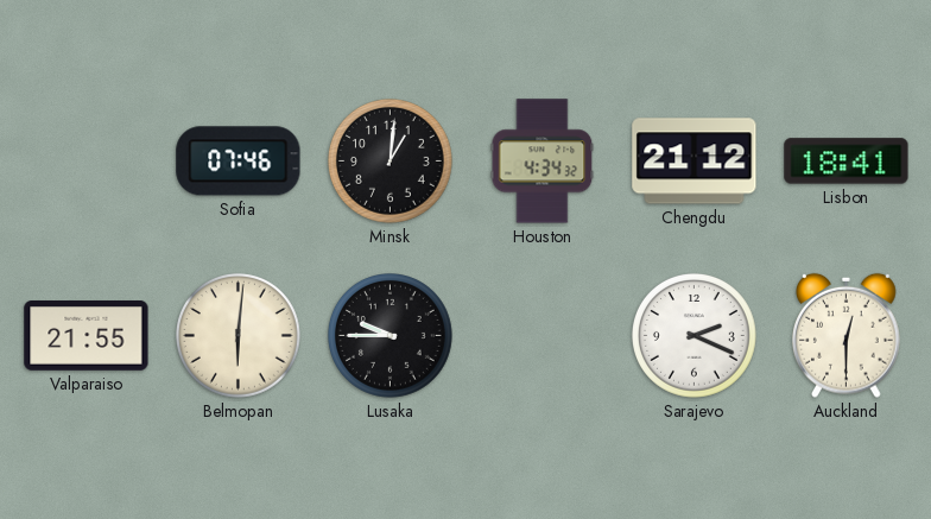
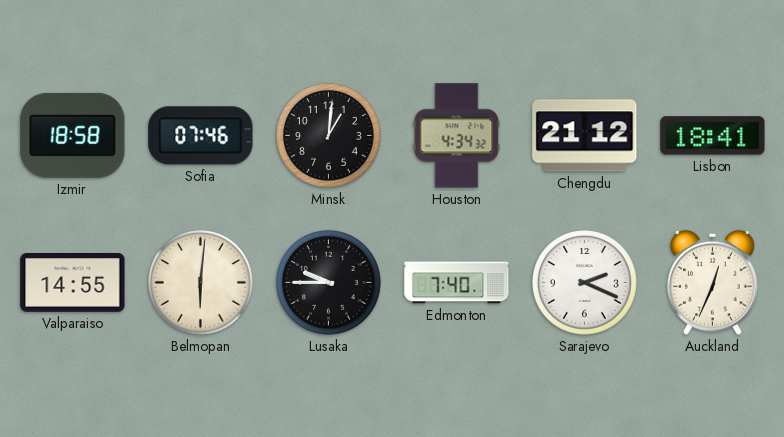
Izmir: none -> 18:58
Valparaiso: 21:55 -> 14:55
Edmonton: none -> 7:40
Auckland: 12:30 -> 12:34
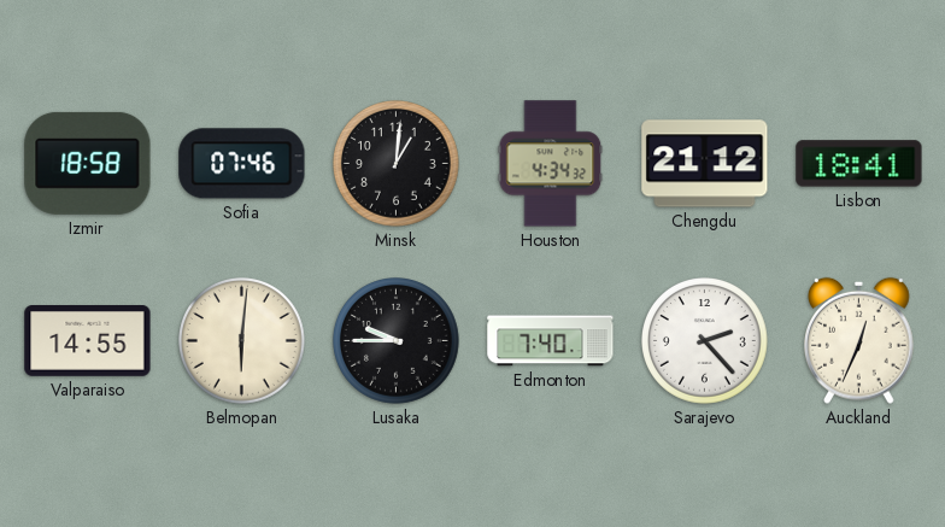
Sarajevo: 2:19 -> 2:23
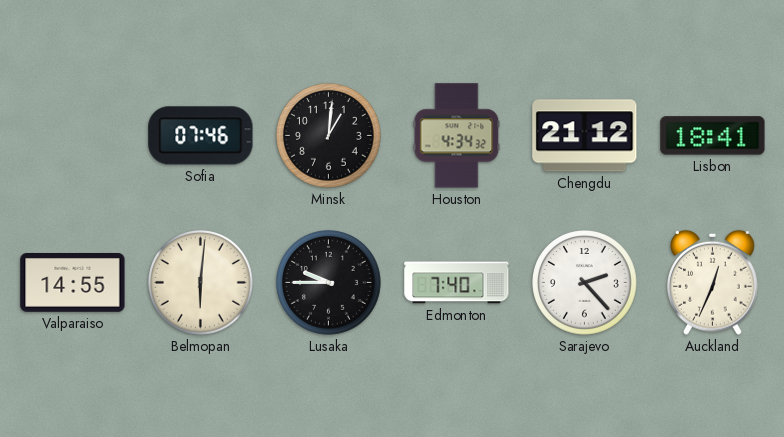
Izmir: 18:58 -> none
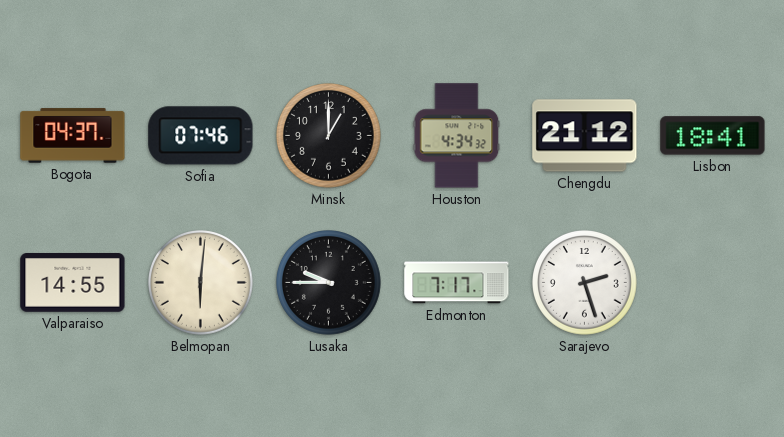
Bogota: none -> 04:37
Minsk: 1:01 -> 1:00
Edmonton: 7:40 -> 7:17
Sarajevo: 2:23 -> 2:27
Auckland: 12:34 -> none
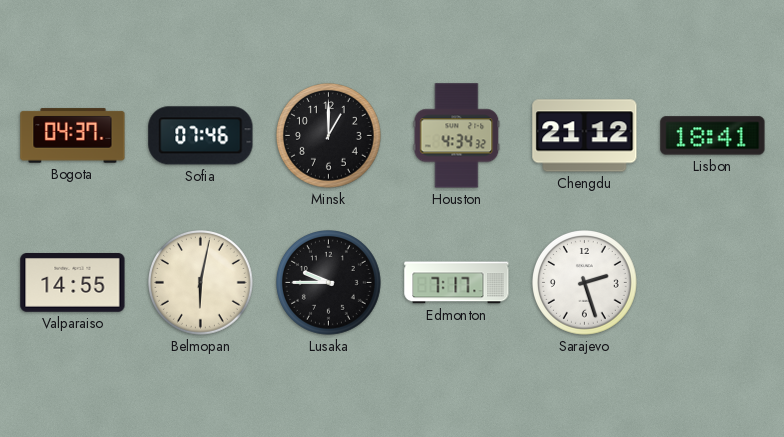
Belmopan: 6:01 -> 6:02
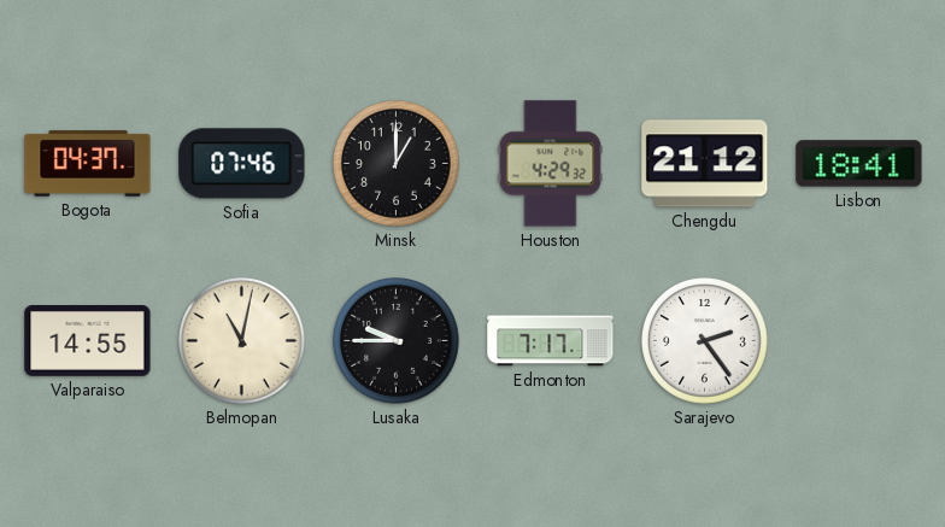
Houston: 4:34 -> 4:29
Belmopan: 6:02 -> 11:02
Sarajevo: 2:27 -> 2:24
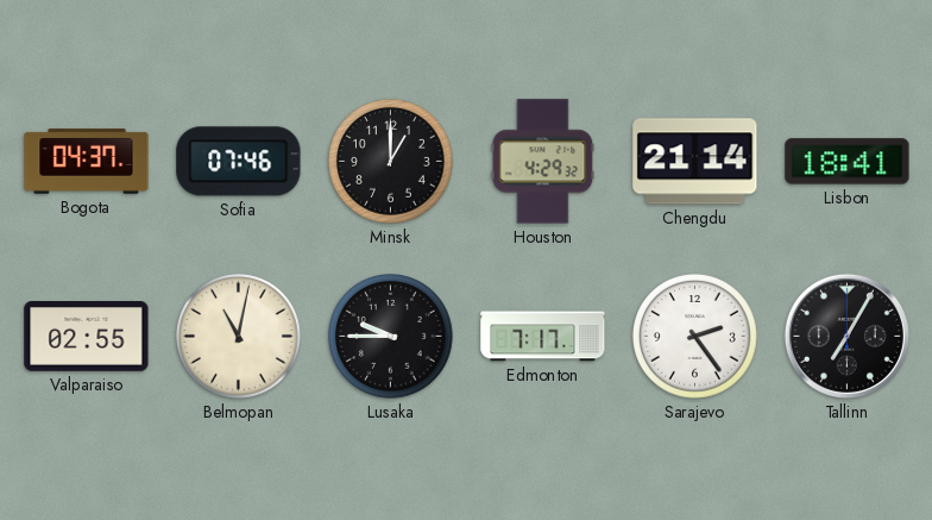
Chengdu: 21:12 -> 21:14
Valparaiso: 14:55 -> 02:55
Tallinn: none -> 7:05
